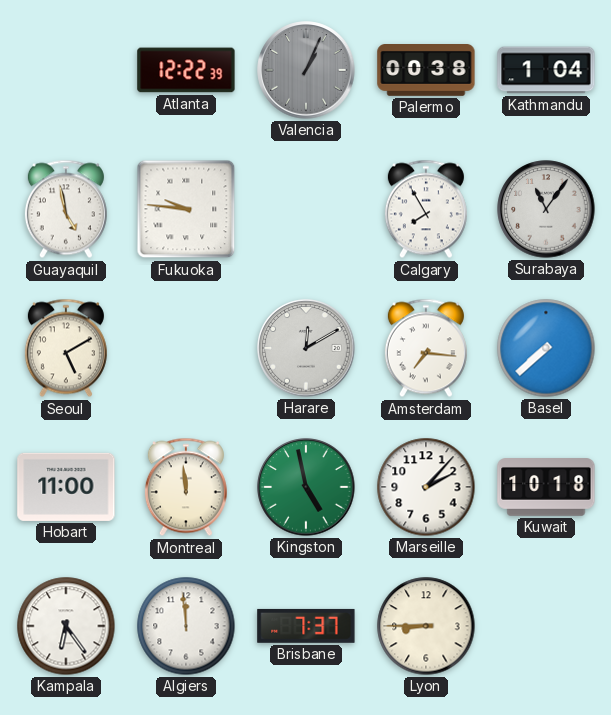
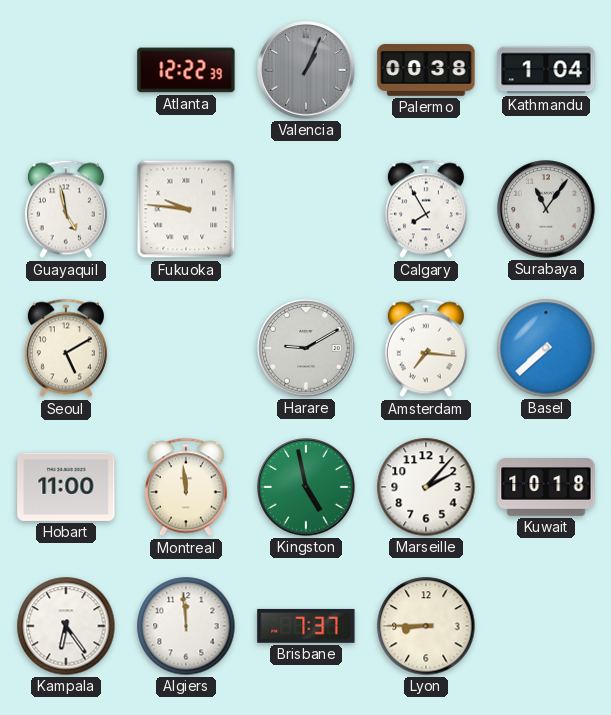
Harare: 12:10 -> 9:10
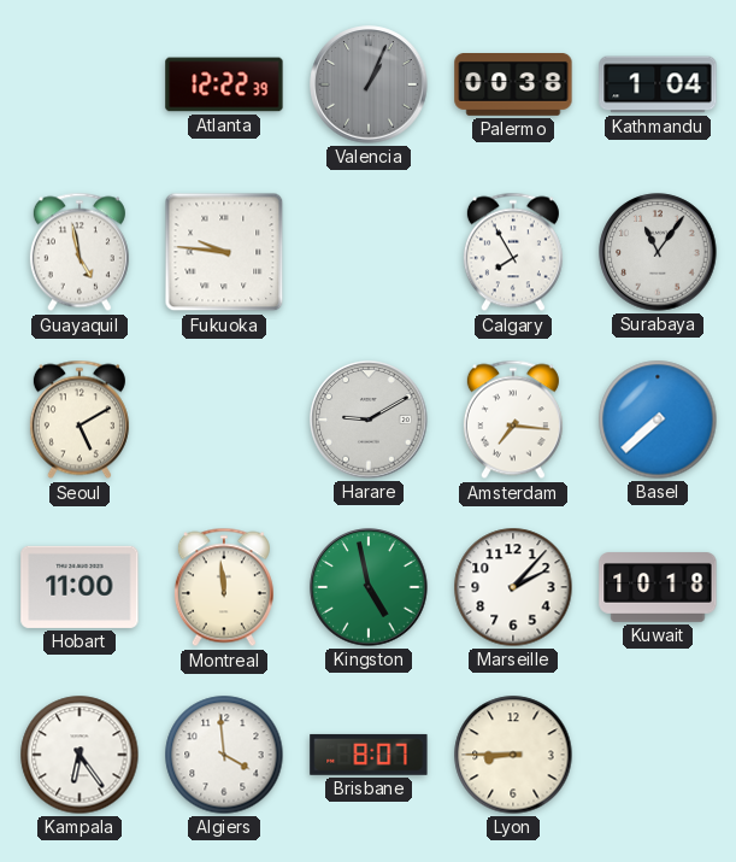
Algiers: 11:59 -> 3:59
Brisbane: 7:37 -> 8:07
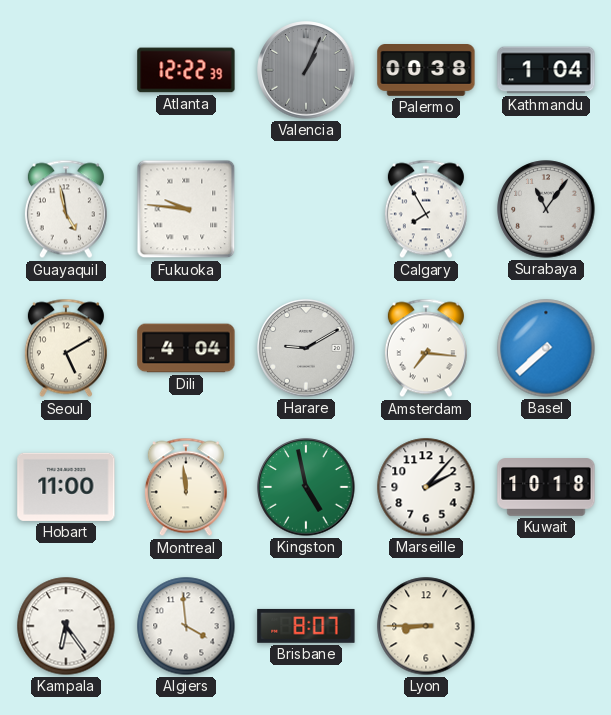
Dili: none -> 4:04
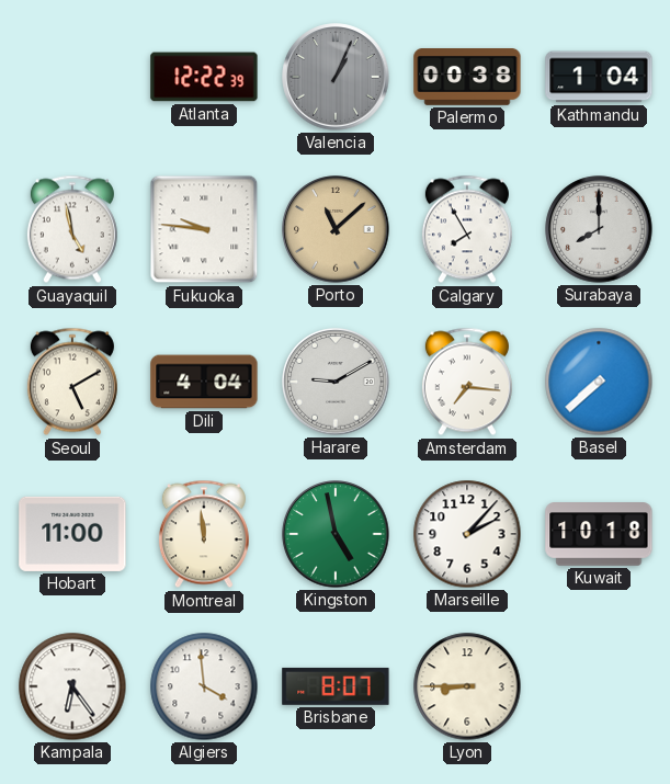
Porto: none -> 11:08
Surabaya: 11:06 -> 8:00
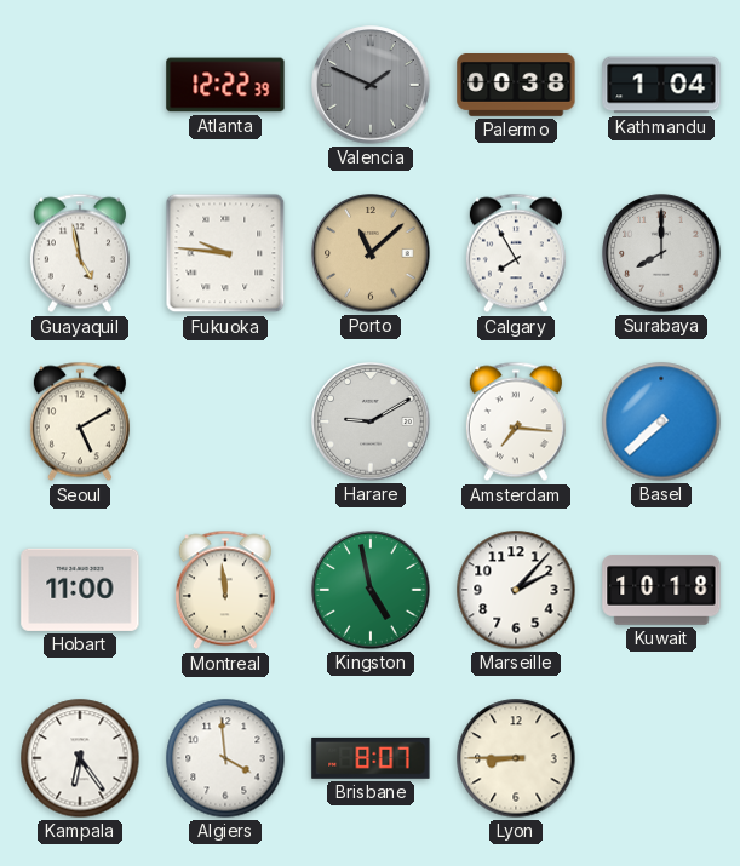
Valencia: 1:04 -> 1:49
Dili: 4:04 -> none
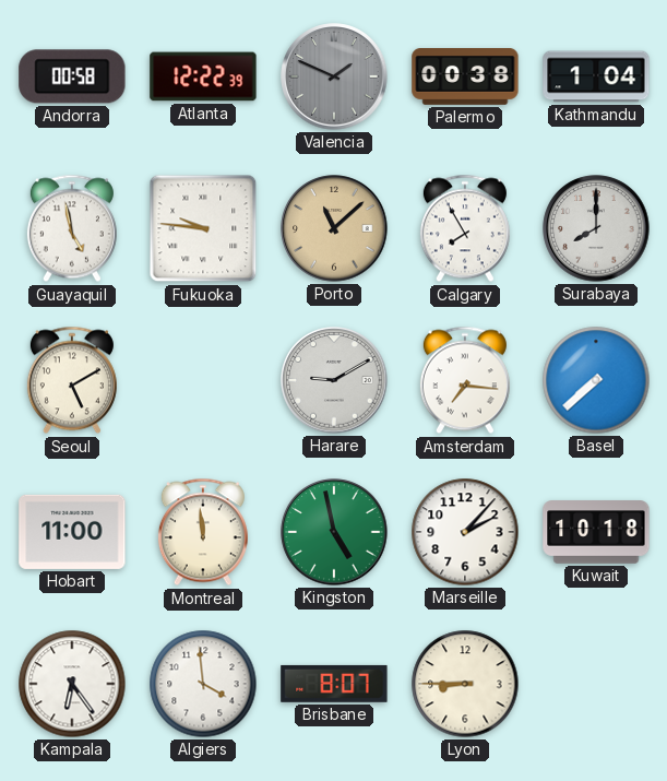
Andorra: none -> 00:58
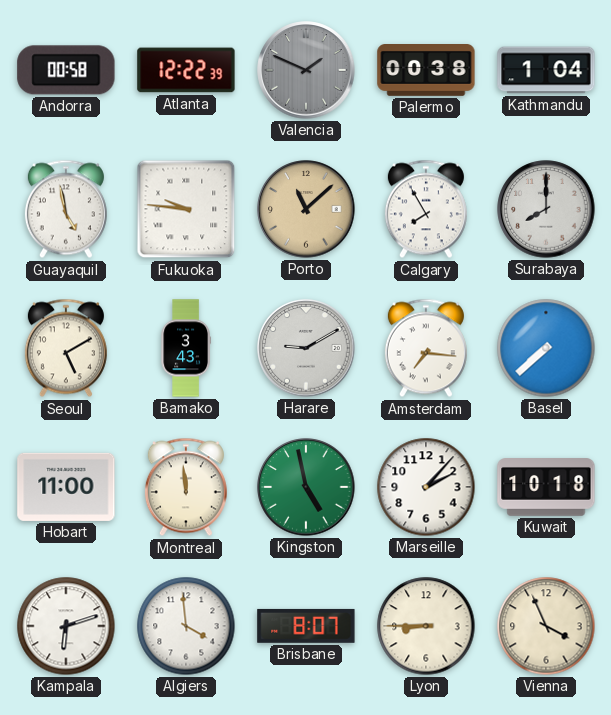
Bamako: none -> 3:43
Kampala: 6:24 -> 6:12
Vienna: none -> 3:56
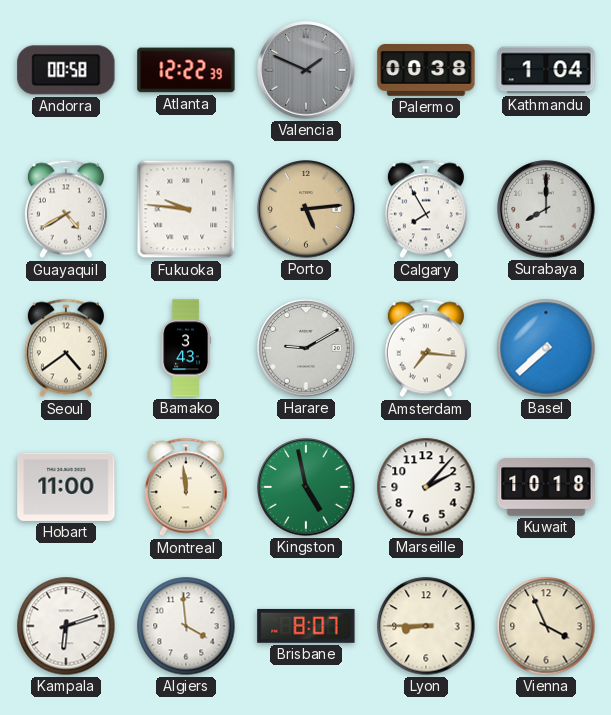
Guayaquil: 4:58 -> 4:40
Porto: 11:08 -> 5:14
Seoul: 5:10 -> 4:39
